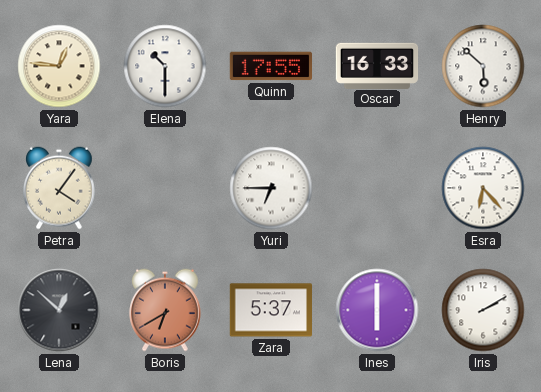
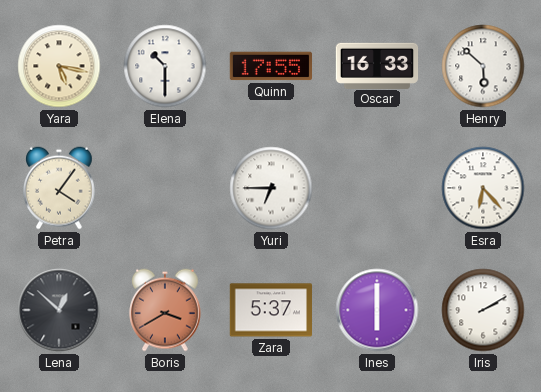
Yara: 12:46 -> 5:17
Boris: 6:40 -> 3:40
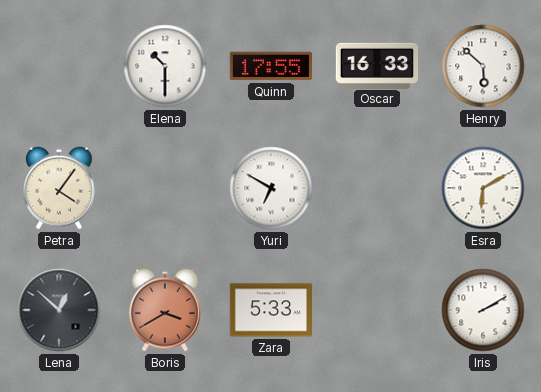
Yara: 5:17 -> none
Yuri: 6:45 -> 6:50
Esra: 6:23 -> 6:10
Zara: 5:37 -> 5:33
Ines: 6:00 -> none
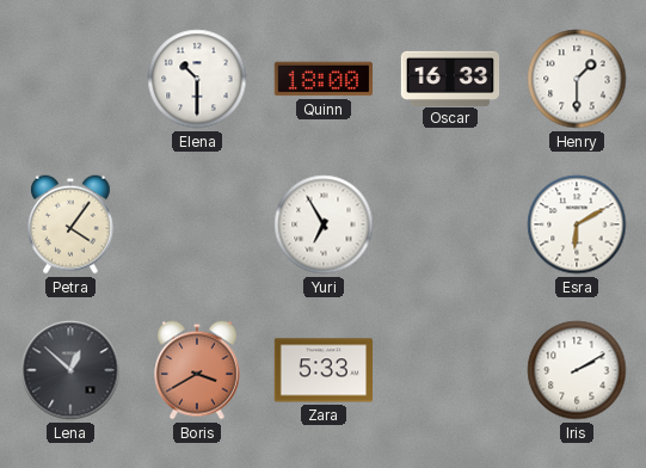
Quinn: 17:55 -> 18:00
Henry: 5:52 -> 1:30
Yuri: 6:50 -> 6:55
